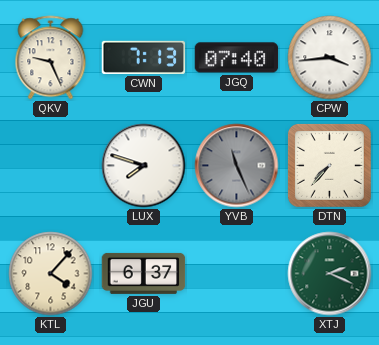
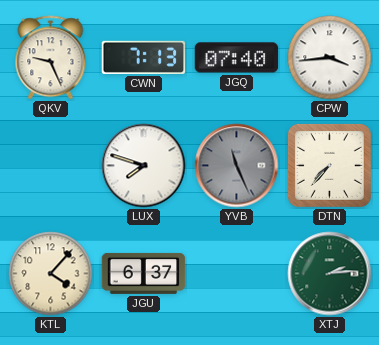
XTJ: 2:19 -> 2:14
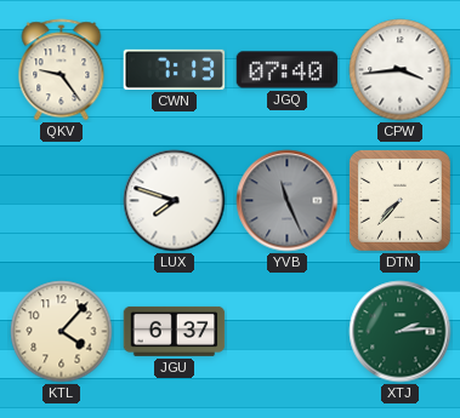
QKV: 9:26 -> 9:24
